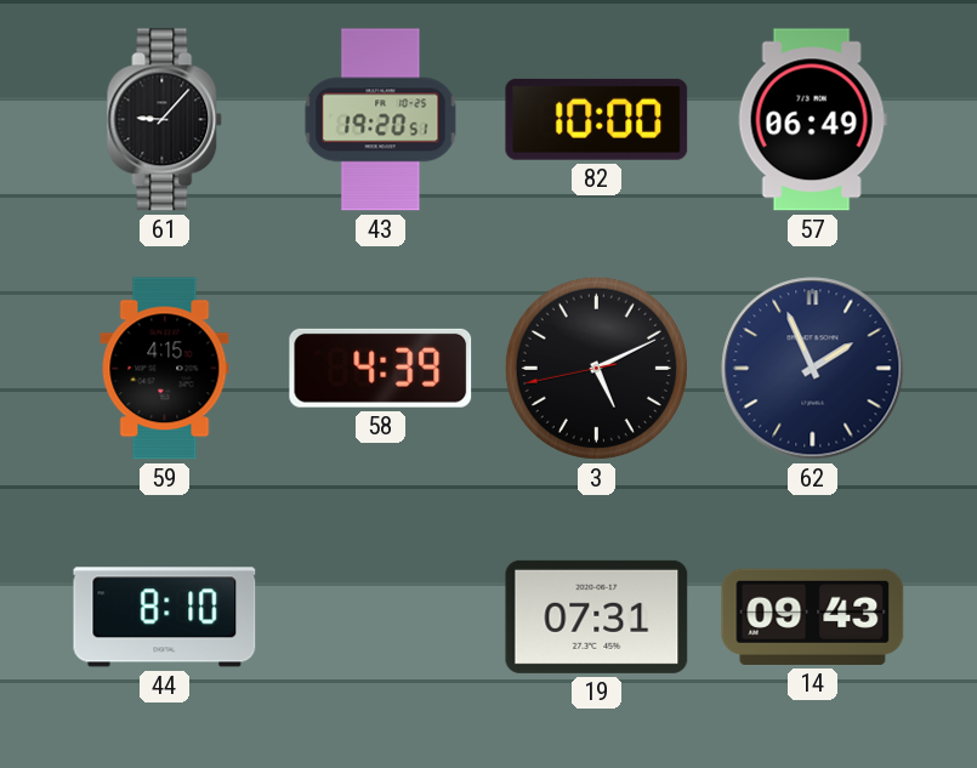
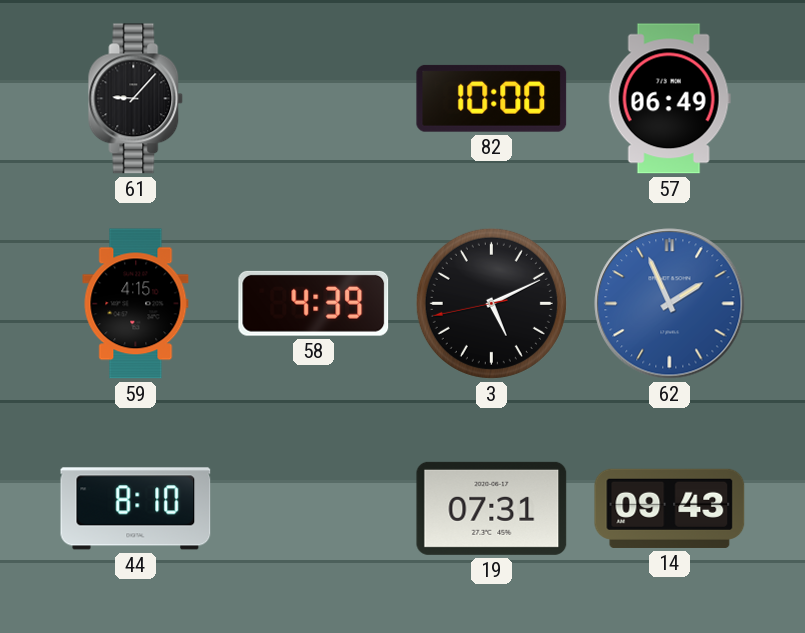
43: 19:20 -> none
62 dial: navy -> blue
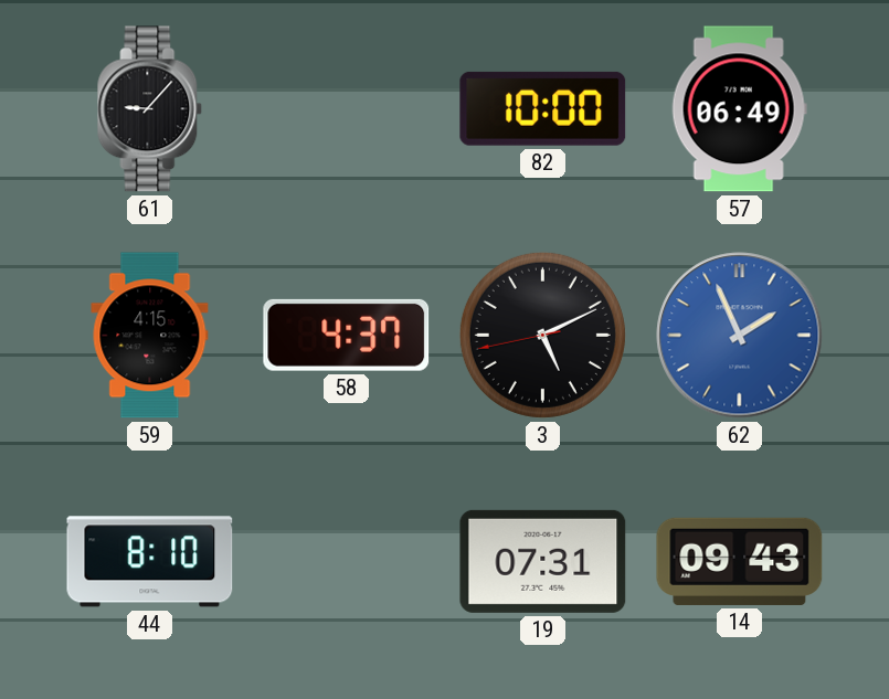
58: 4:39 -> 4:37
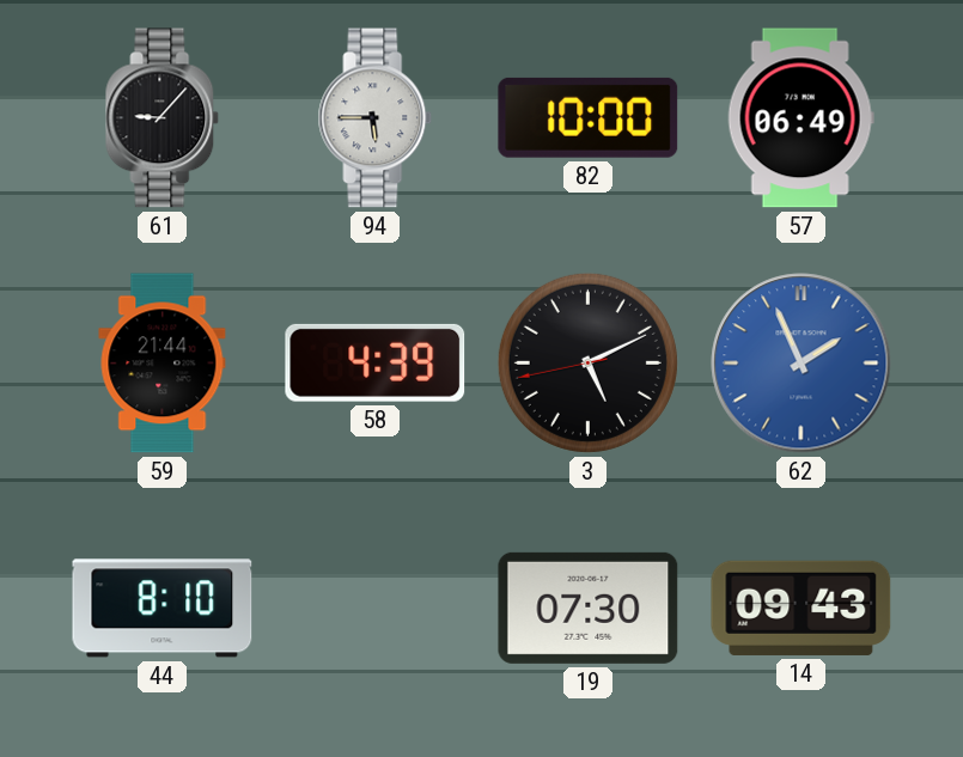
94: none -> 5:45
59: 4:15 -> 21:44
58: 4:37 -> 4:39
19: 07:31 -> 07:30
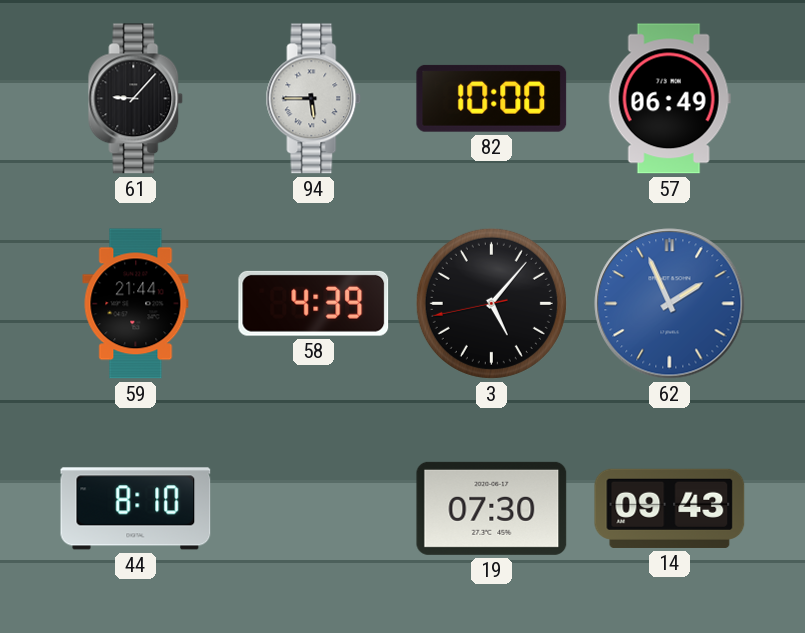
3: 5:10 -> 5:06
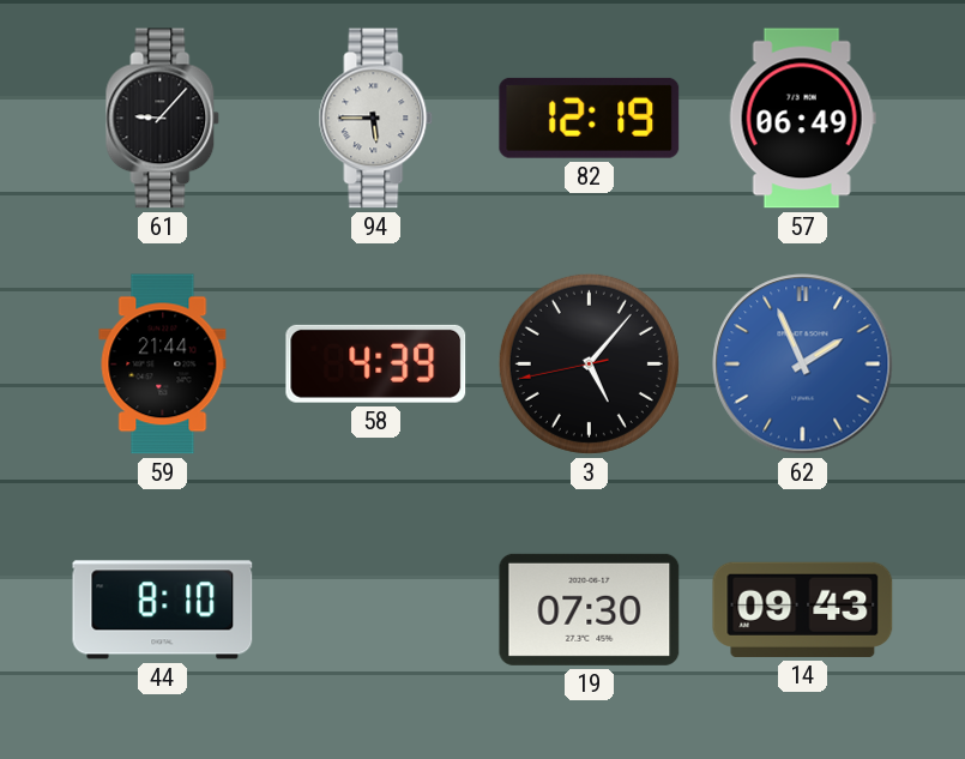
82: 10:00 -> 12:19
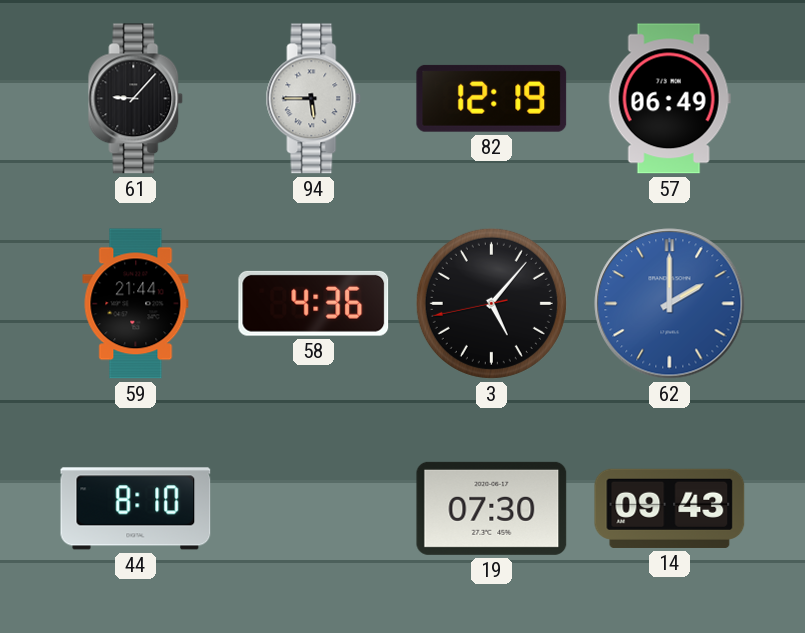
58: 4:39 -> 4:36
62: 1:56 -> 2:00
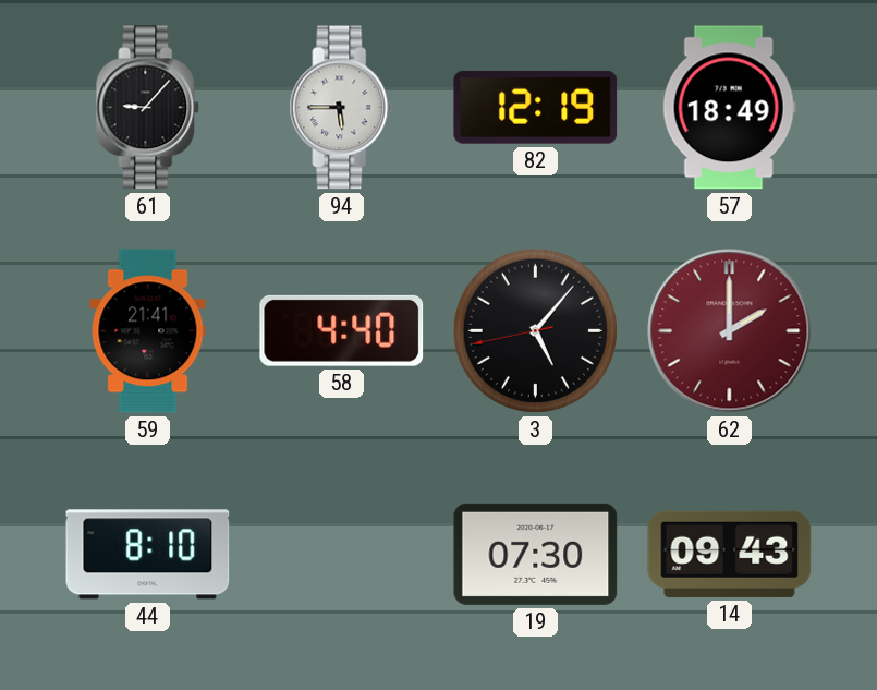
57: 06:49 -> 18:49
59: 21:44 -> 21:41
58: 4:36 -> 4:40
62 dial: blue -> burgundy
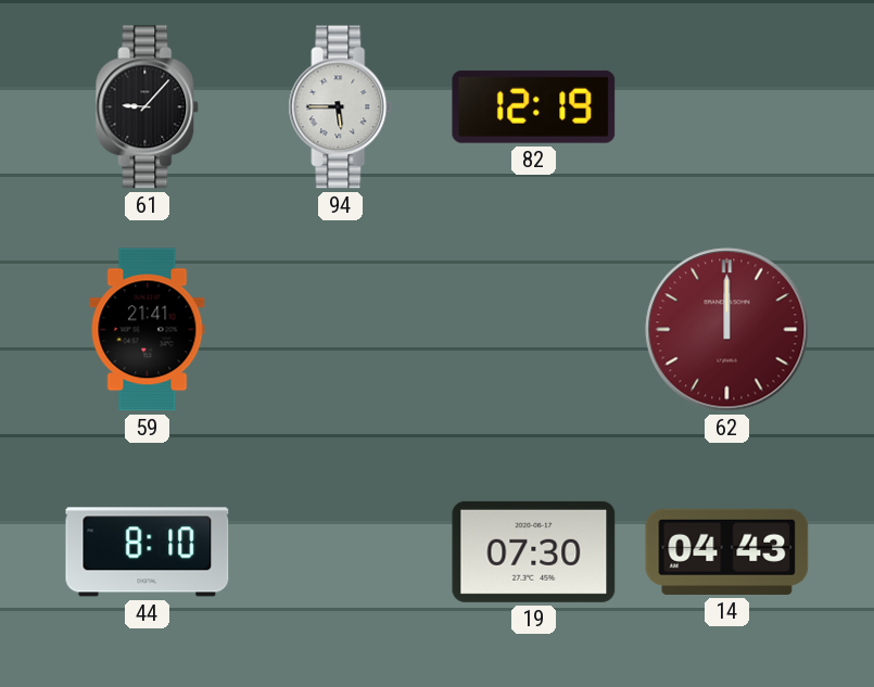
57: 18:49 -> none
58: 4:40 -> none
3: 5:06 -> none
62: 2:00 -> 12:00
14: 09:43 -> 04:43
